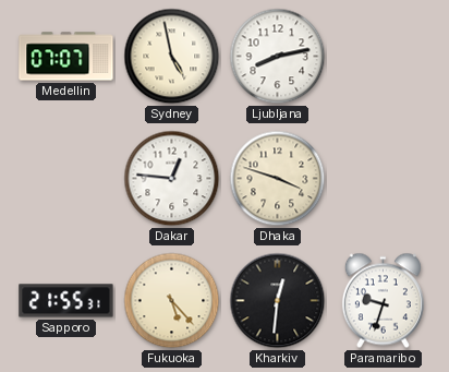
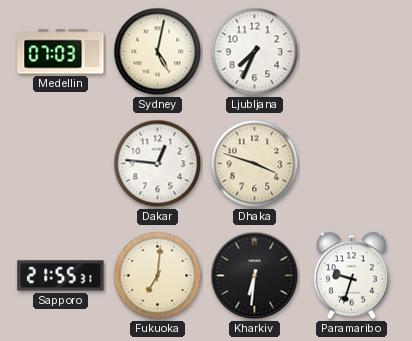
Medellin: 07:07 -> 07:03
Sydney: 4:58 -> 5:02
Ljubljana: 8:13 -> 7:34
Fukuoka: 5:23 -> 7:01
Kharkiv: 12:31 -> 6:31
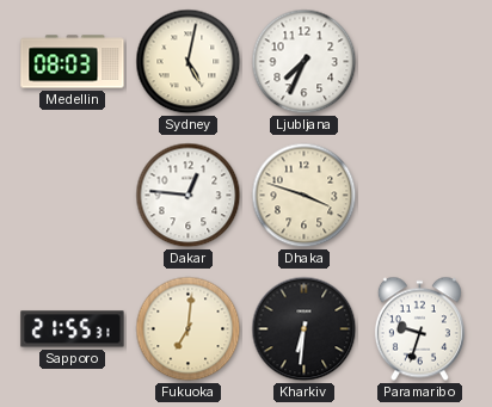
Medellin: 07:03 -> 08:03
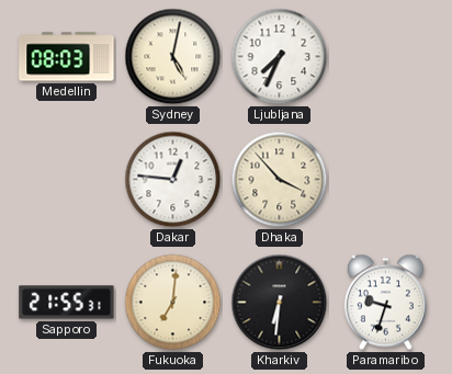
Dhaka: 3:48 -> 3:53
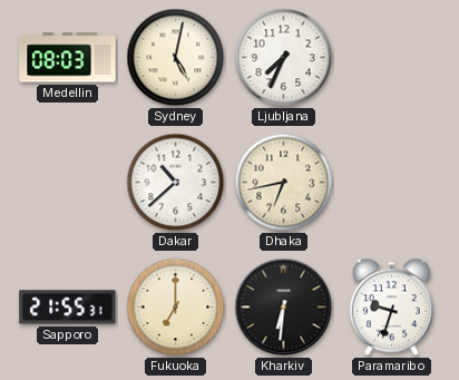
Dakar: 12:46 -> 10:38
Dhaka: 3:53 -> 6:43
Fukuoka: 7:01 -> 7:00
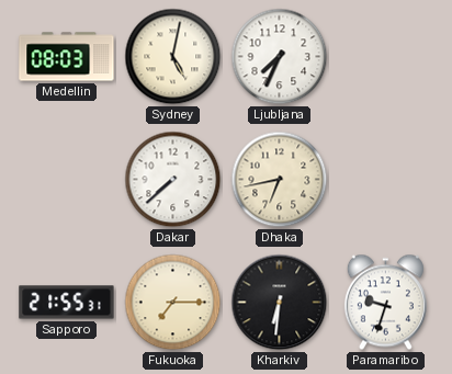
Dakar: 10:38 -> 7:38
Fukuoka: 7:00 -> 7:15
